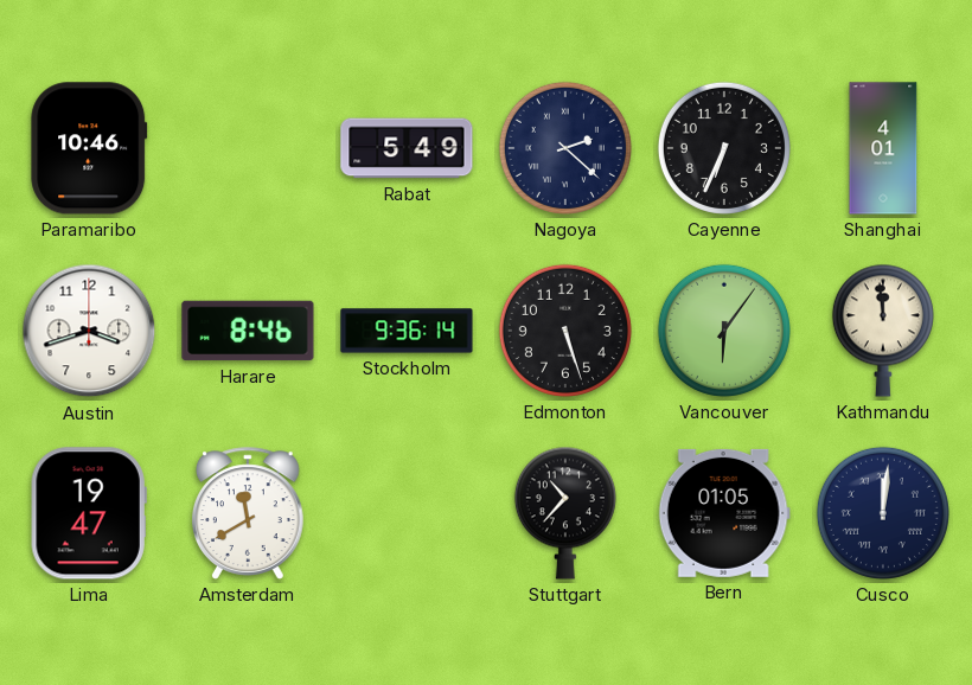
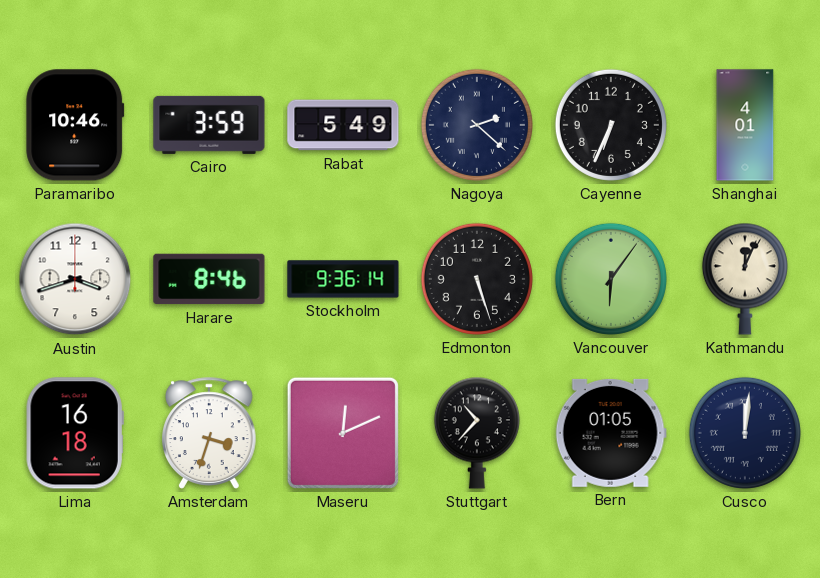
Cairo: none -> 3:59
Kathmandu: 11:59 -> 12:04
Lima: 19:47 -> 16:18
Amsterdam: 11:40 -> 3:33
Maseru: none -> 12:11
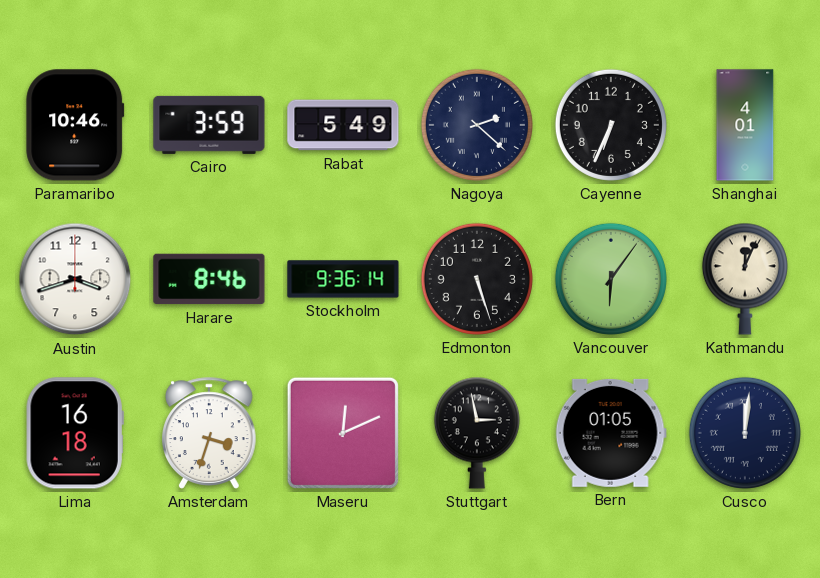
Stuttgart: 10:37 -> 2:58
